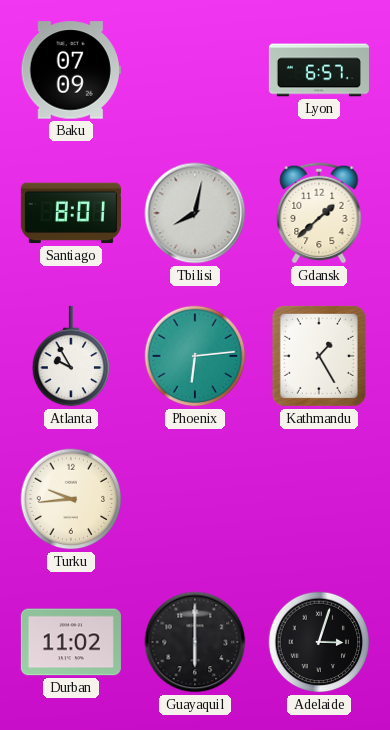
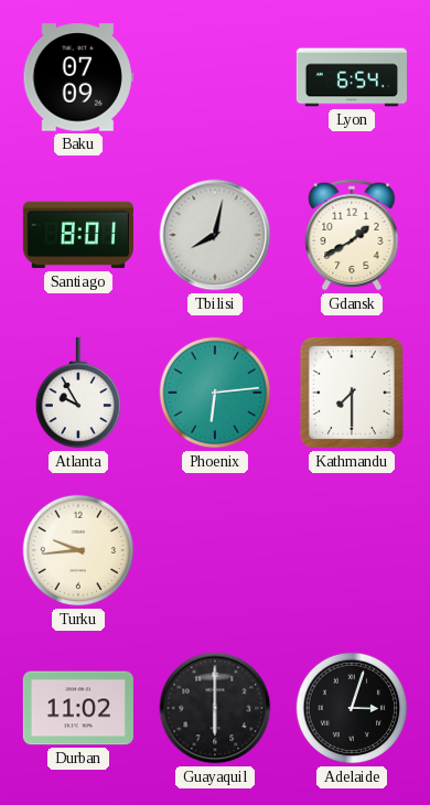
Lyon: 6:57 -> 6:54
Gdansk: 1:38 -> 1:40
Kathmandu: 1:25 -> 7:30
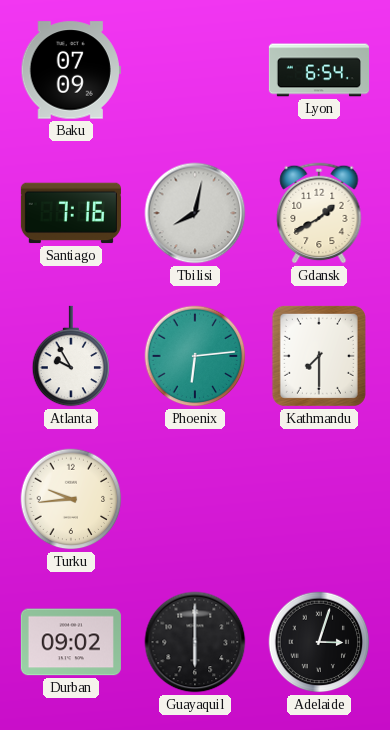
Santiago: 8:01 -> 7:16
Durban: 11:02 -> 09:02
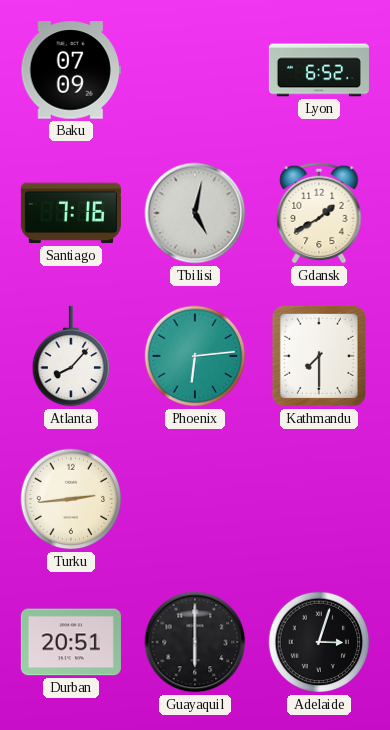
Lyon: 6:54 -> 6:52
Tbilisi: 8:02 -> 5:02
Atlanta: 9:55 -> 8:07
Turku: 9:44 -> 2:44
Durban: 09:02 -> 20:51
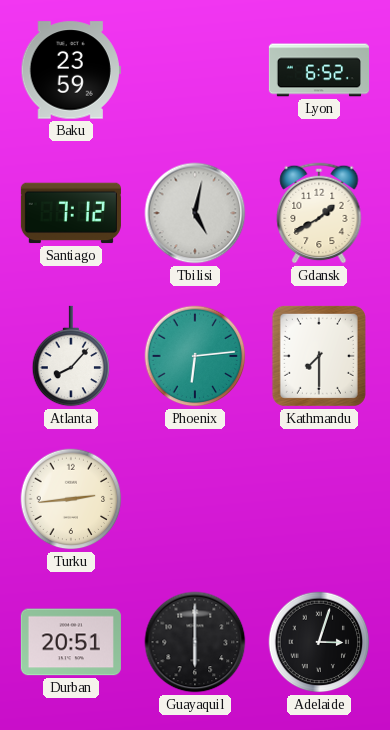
Baku: 07:09 -> 23:59
Santiago: 7:16 -> 7:12
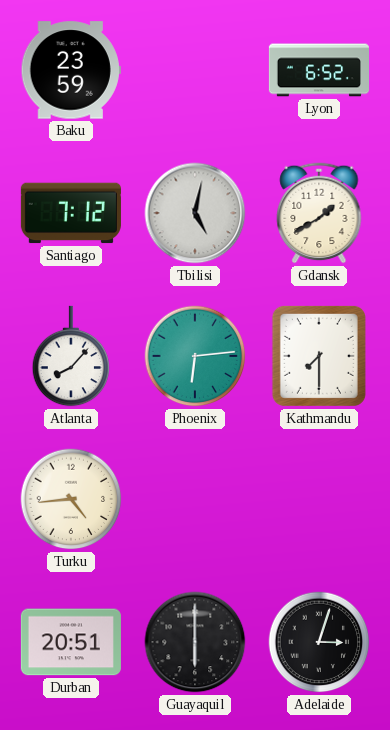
Turku: 2:44 -> 4:44
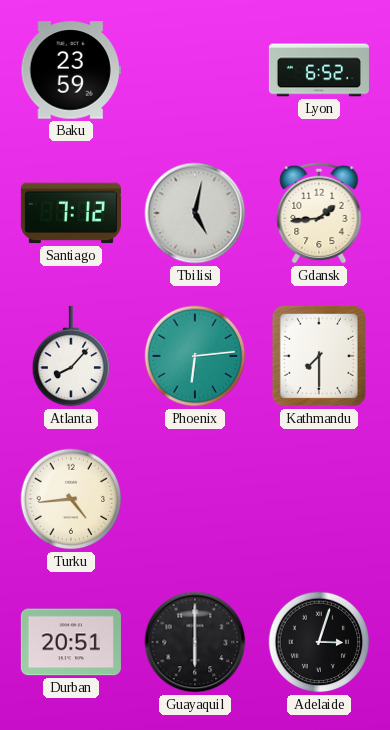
Gdansk: 1:40 -> 1:44
